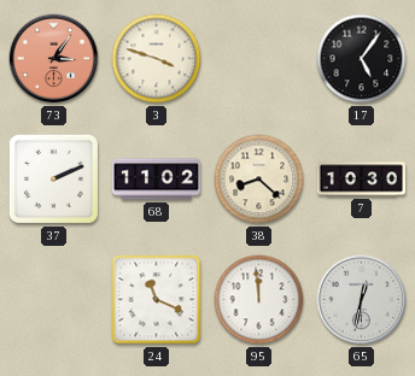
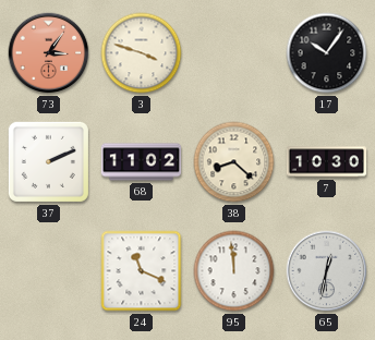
17: 5:06 -> 10:06
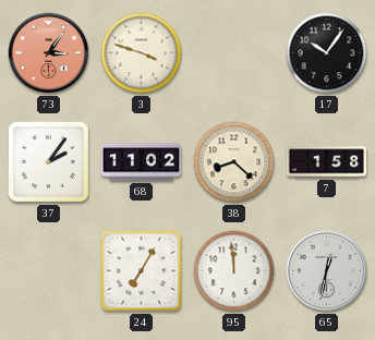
37: 2:11 -> 2:06
7: 10:30 -> 1:58
24: 11:19 -> 7:05
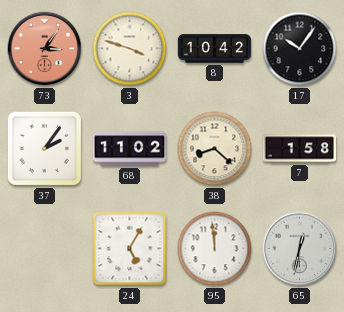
8: none -> 10:42
24: 7:05 -> 5:05
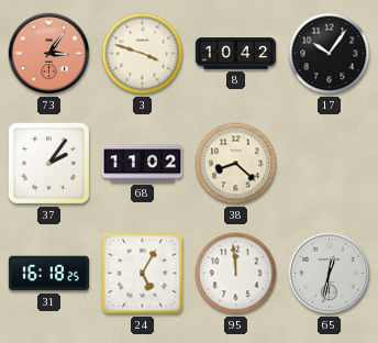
7: 1:58 -> none
31: none -> 16:18
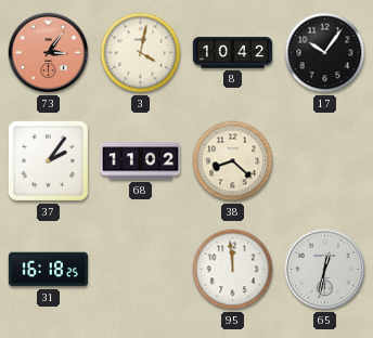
3: 3:48 -> 4:02
24: 5:05 -> none
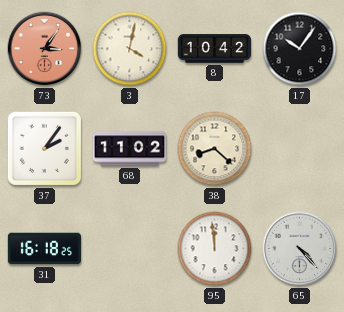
65: 12:32 -> 4:23
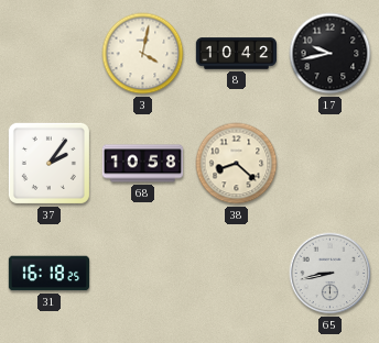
73: 3:06 -> none
17: 10:06 -> 9:43
68: 11:02 -> 10:58
95: 11:59 -> none
65: 4:23 -> 8:43
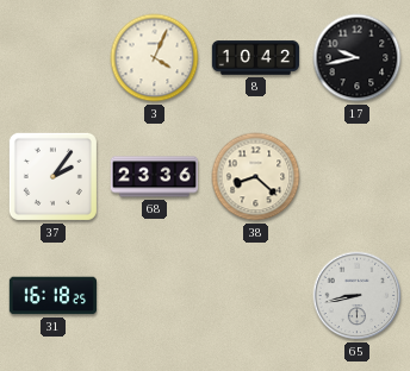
3: 4:02 -> 4:04
68: 10:58 -> 23:36
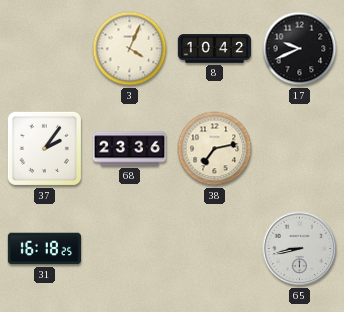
17: 9:43 -> 9:41
38: 8:22 -> 7:13
